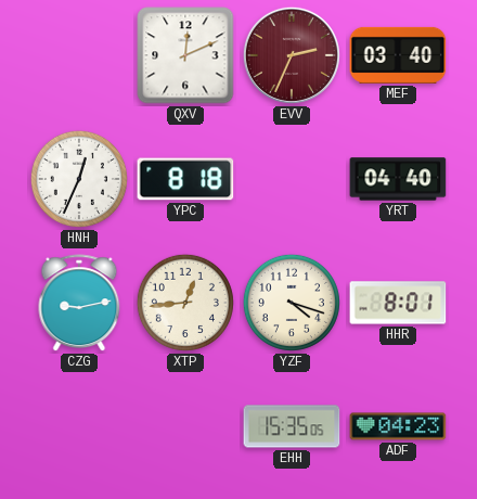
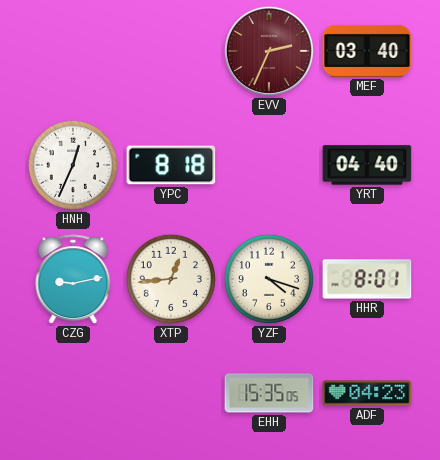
QXV: 12:11 -> none
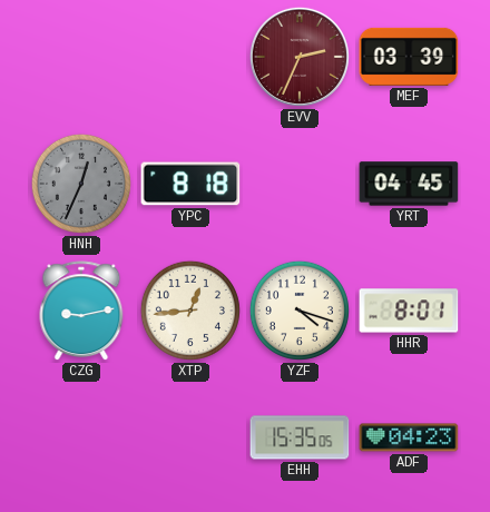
MEF: 03:40 -> 03:39
HNH dial: white -> grey
YRT: 04:40 -> 04:45
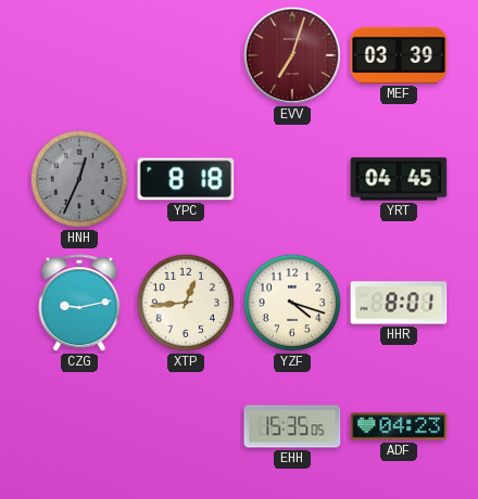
EVV: 2:34 -> 7:03
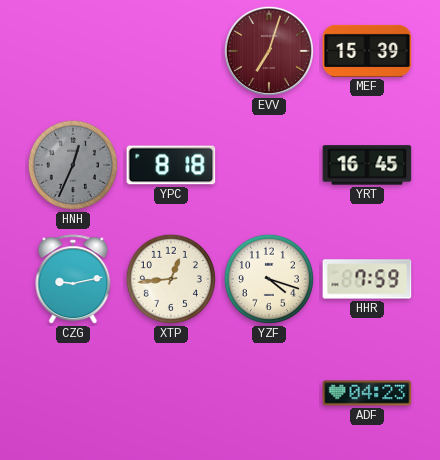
MEF: 03:39 -> 15:39
YRT: 04:45 -> 16:45
HHR: 8:01 -> 7:59
EHH: 15:35 -> none
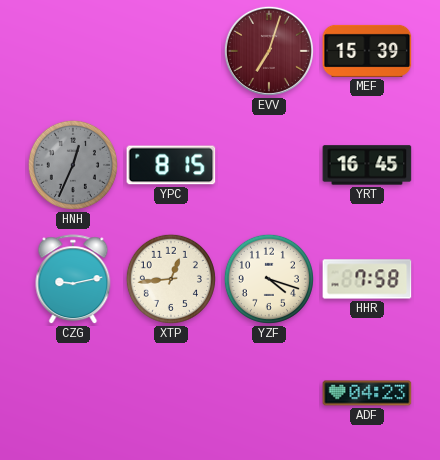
YPC: 8:18 -> 8:15
HHR: 7:59 -> 7:58
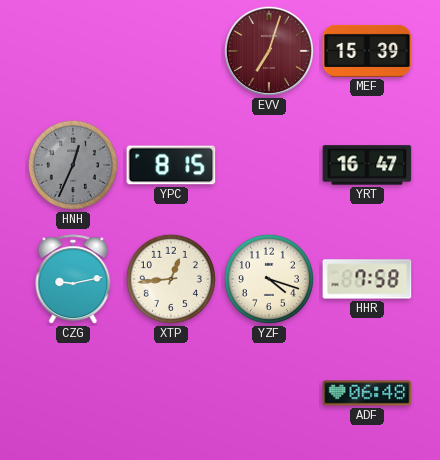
YRT: 16:45 -> 16:47
ADF: 04:23 -> 06:48
